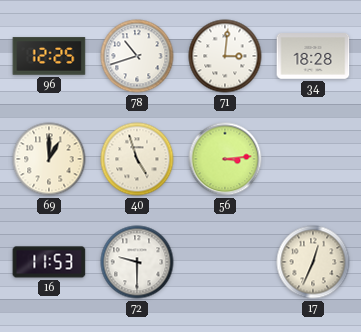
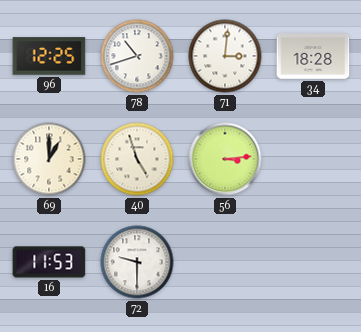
17: 12:34 -> none
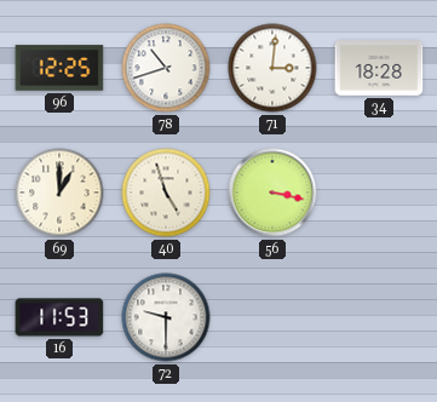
56: 3:14 -> 3:17
